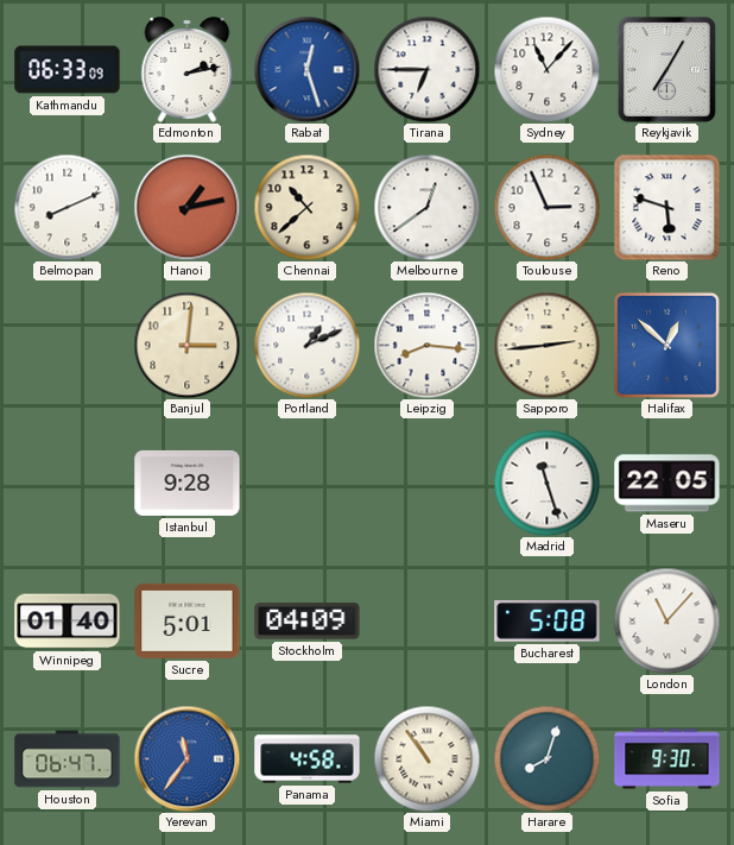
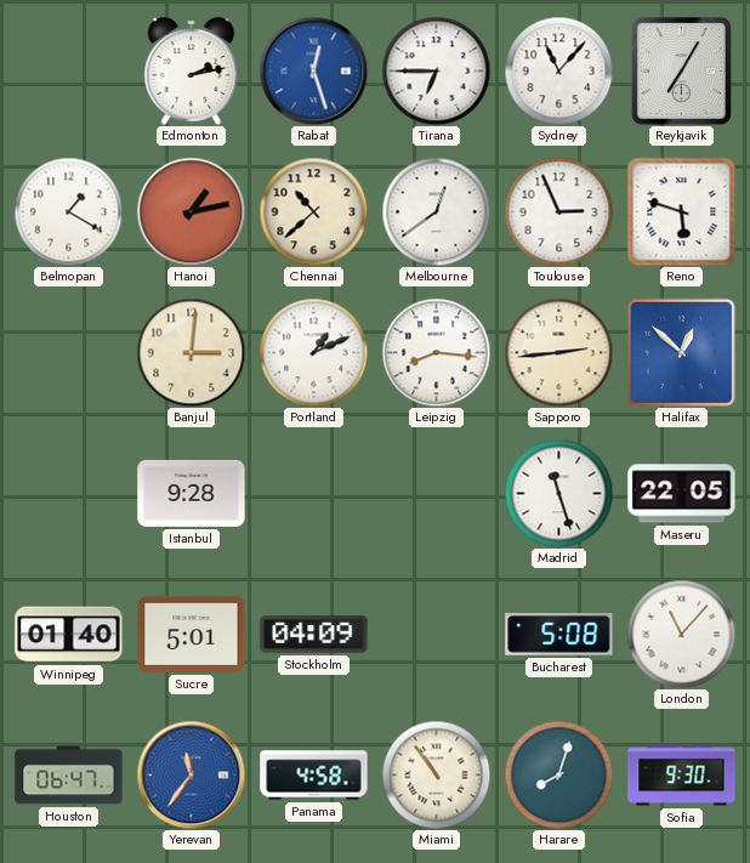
Kathmandu: 06:33 -> none
Belmopan: 8:11 -> 1:20
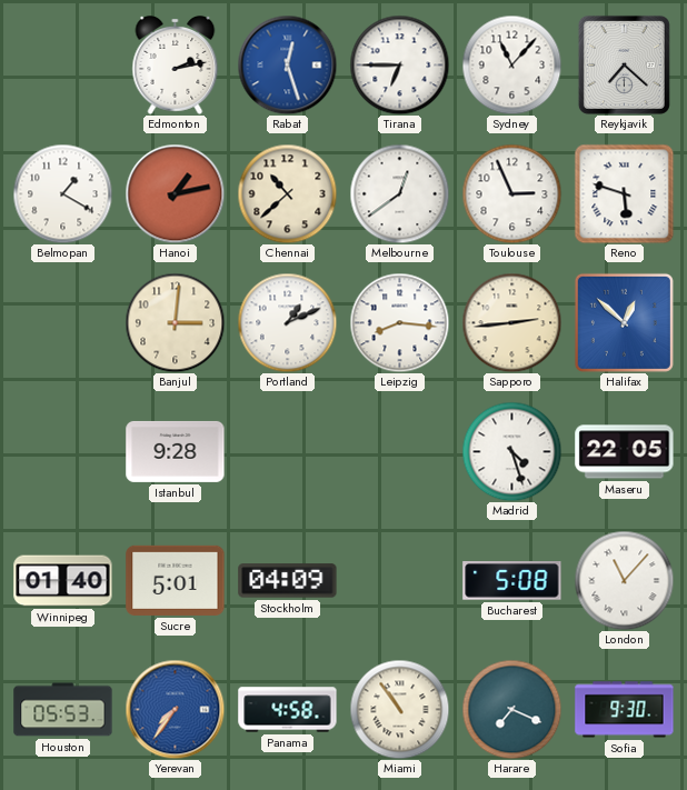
Reykjavik: 7:05 -> 7:22
Madrid: 11:27 -> 4:27
Houston: 06:47 -> 05:53
Yerevan: 11:36 -> 7:36
Harare: 8:03 -> 7:19
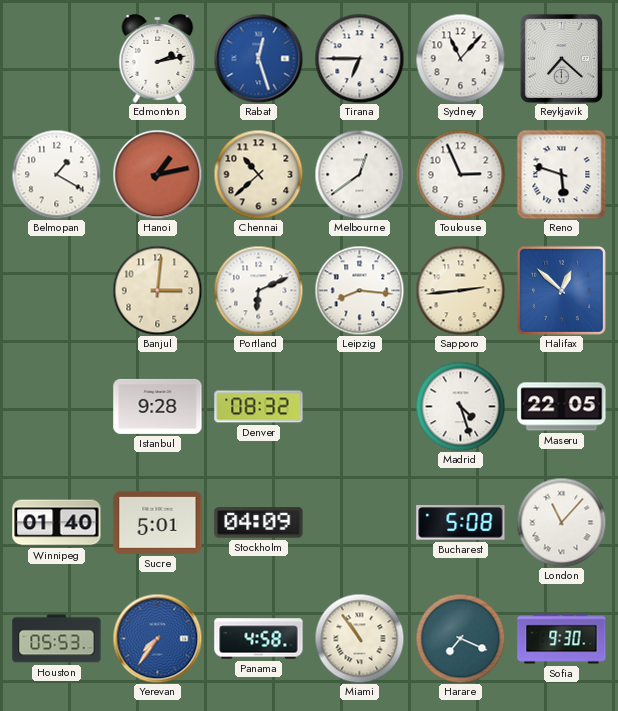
Portland: 1:11 -> 6:11
Denver: none -> 08:32
